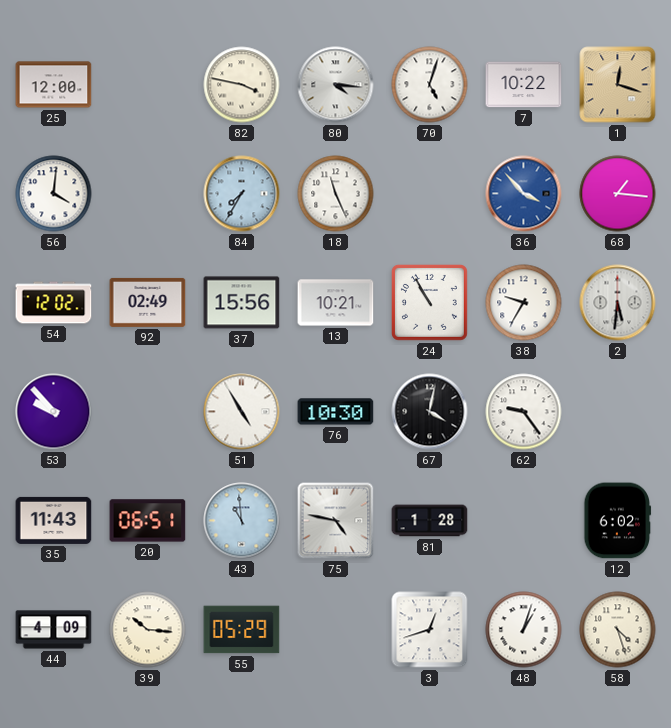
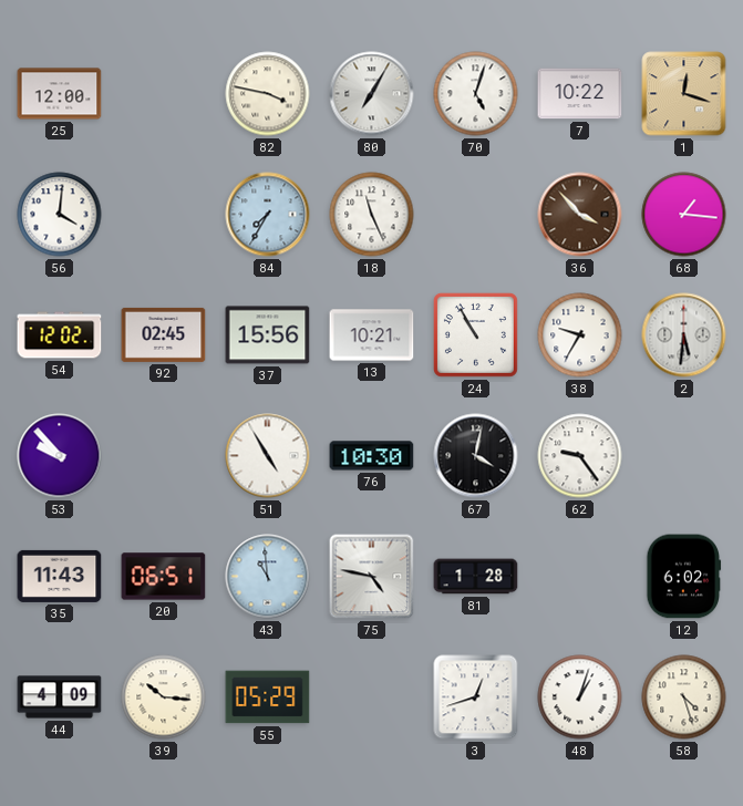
80: 4:16 -> 7:05
36 dial: blue -> brown
92: 02:49 -> 02:45
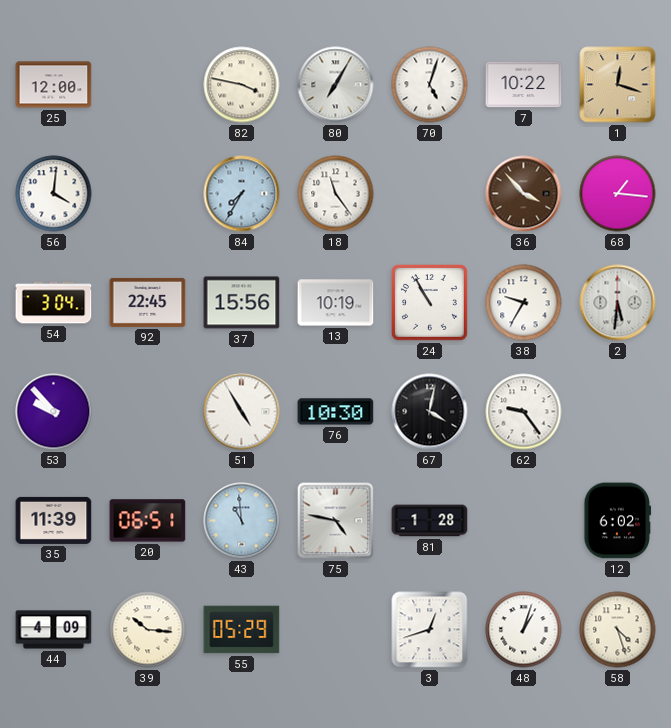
18: 11:26 -> 11:24
54: 12:02 -> 3:04
92: 02:45 -> 22:45
13: 10:21 -> 10:19
35: 11:43 -> 11:39
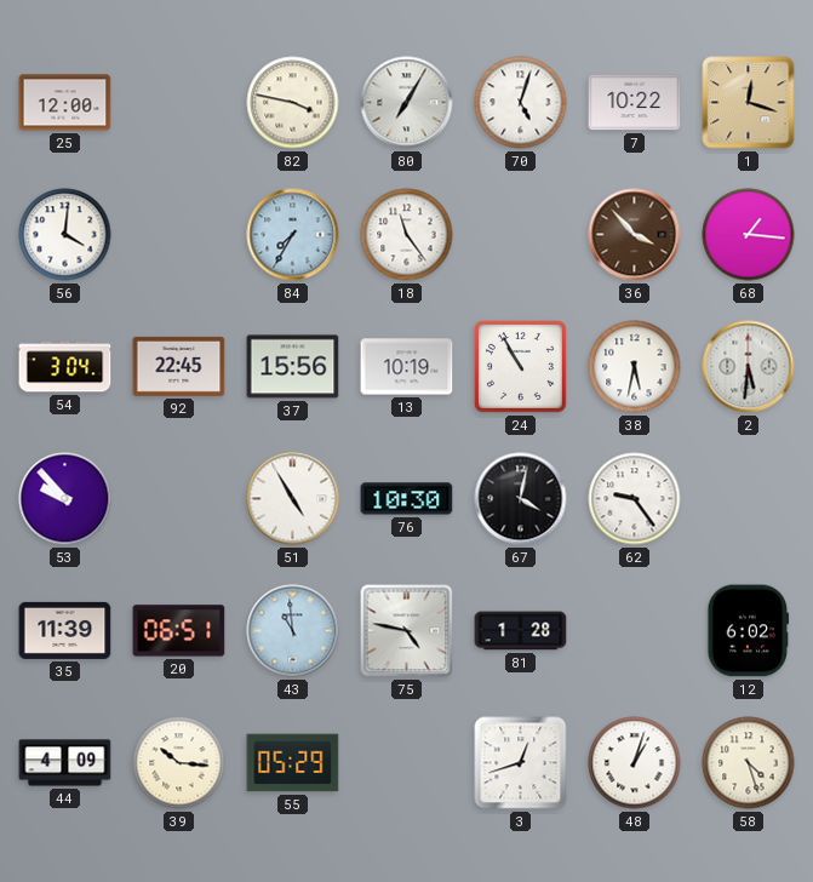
38: 9:35 -> 5:32
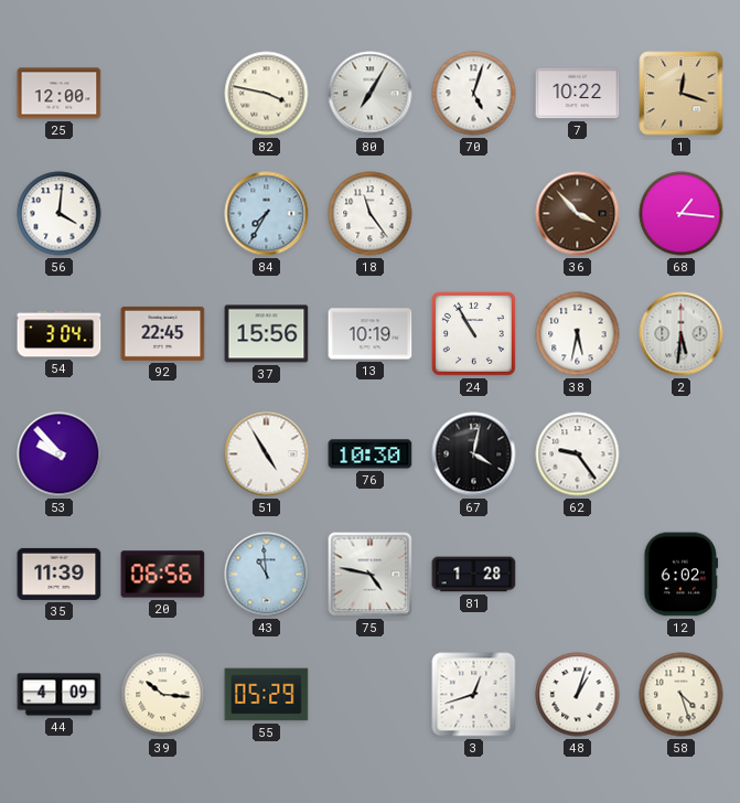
20: 06:51 -> 06:56
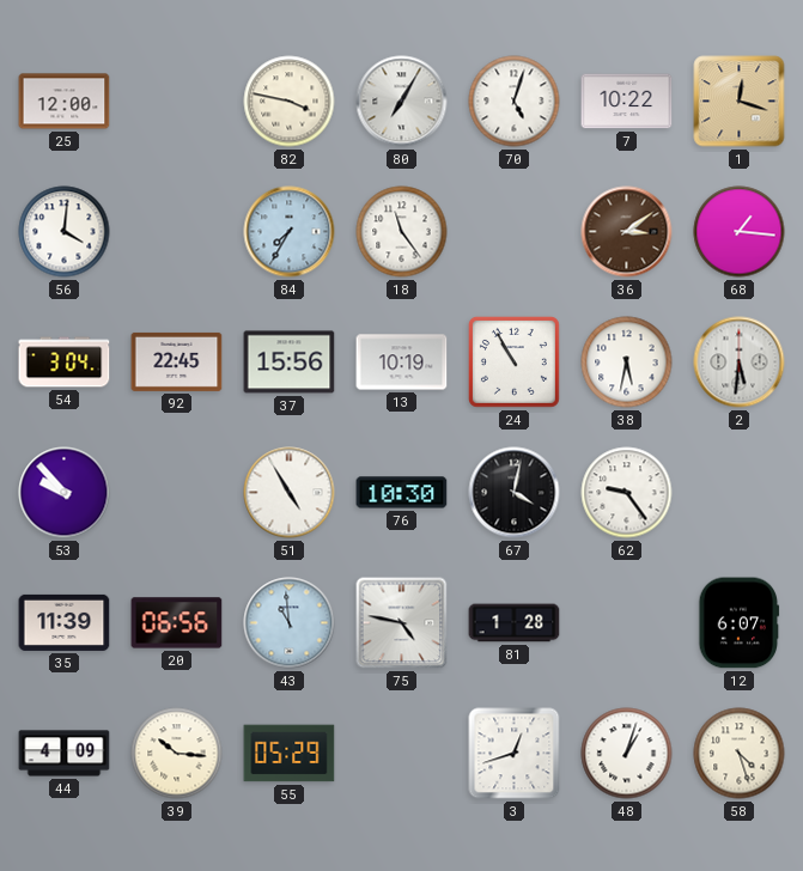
36: 3:53 -> 3:09
12: 6:02 -> 6:07
